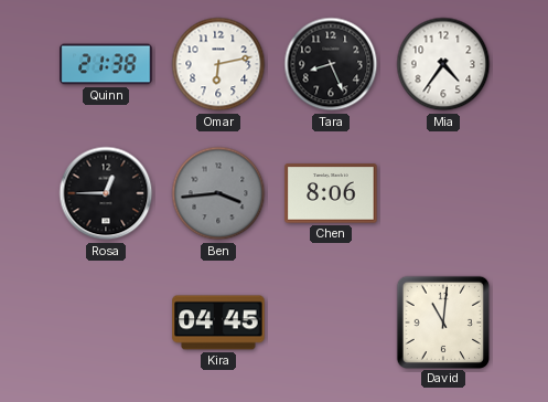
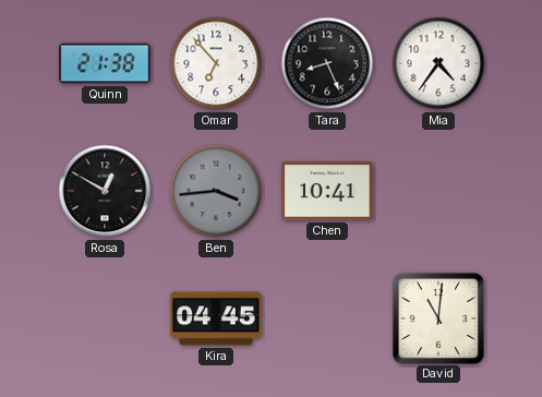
Omar: 6:13 -> 6:53
Rosa: 12:45 -> 12:50
Chen: 8:06 -> 10:41
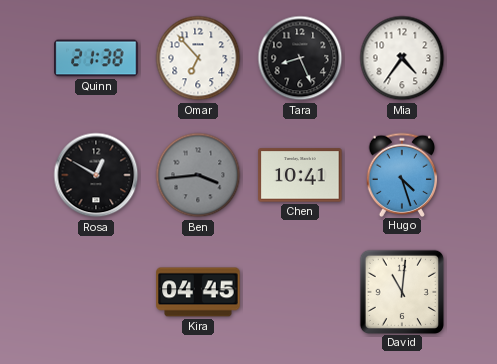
Hugo: none -> 4:27
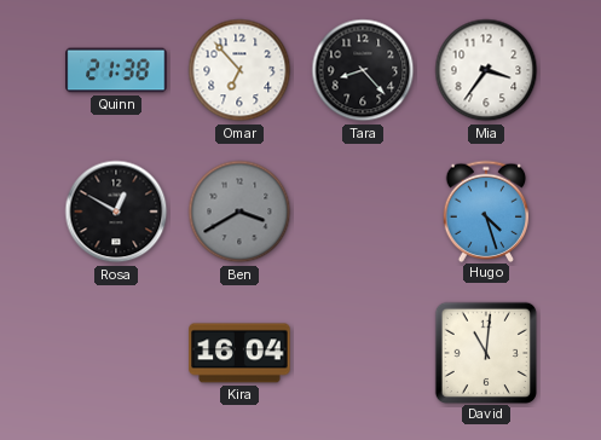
Tara: 8:26 -> 8:23
Mia: 4:36 -> 3:36
Ben: 3:44 -> 3:40
Chen: 10:41 -> none
Kira: 04:45 -> 16:04
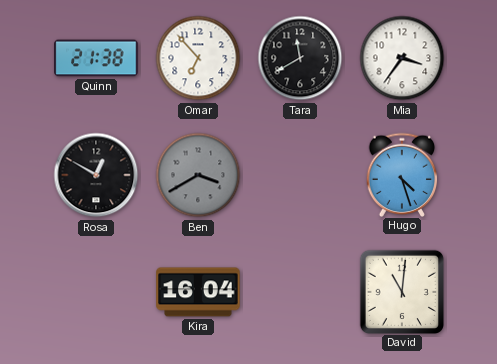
Tara: 8:23 -> 11:40
